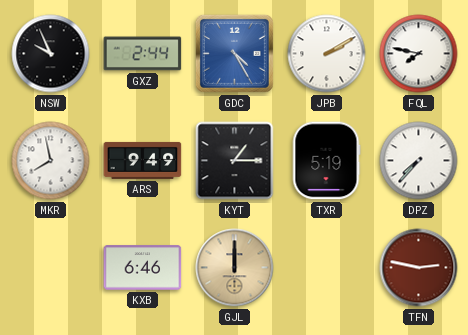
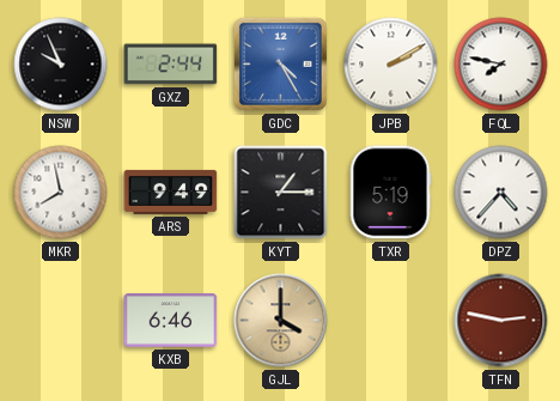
DPZ: 7:37 -> 4:37
GJL: 12:00 -> 4:00
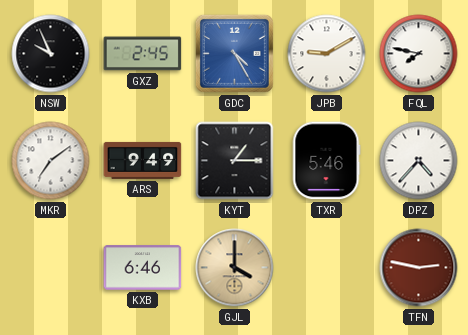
GXZ: 2:44 -> 2:45
JPB: 2:10 -> 9:10
MKR: 7:58 -> 7:09
TXR: 5:19 -> 5:46
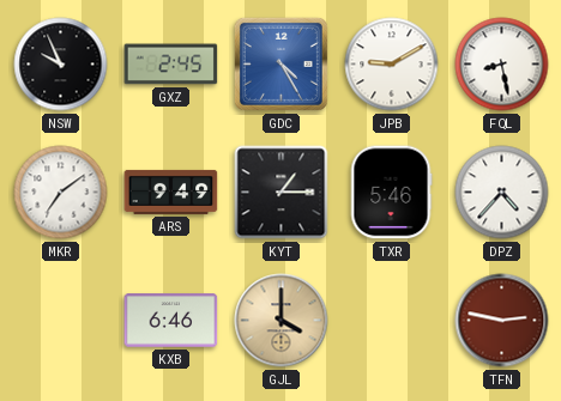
FQL: 7:47 -> 8:28
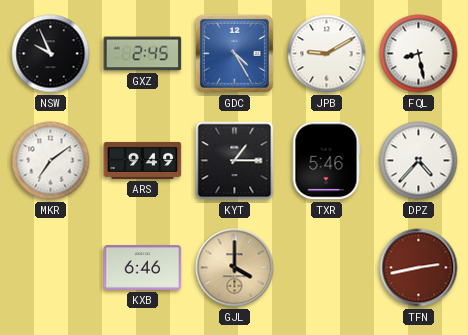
TFN: 2:47 -> 2:43
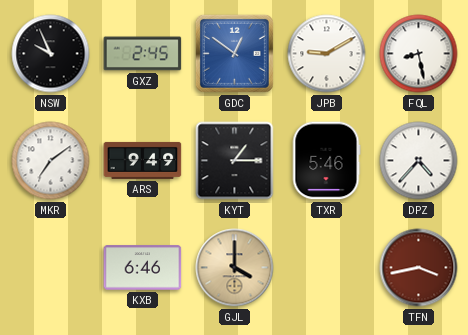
GDC: 4:25 -> 12:51
TFN: 2:43 -> 3:43
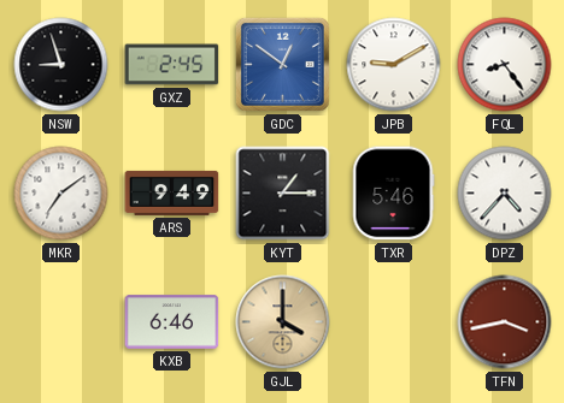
NSW: 9:56 -> 8:57
FQL: 8:28 -> 8:24
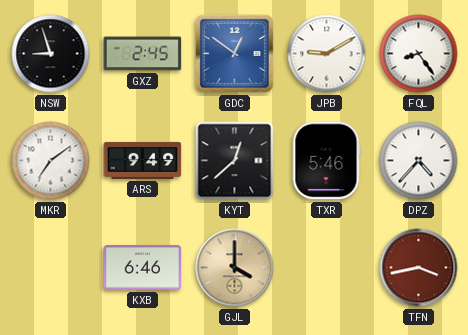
KYT: 1:15 -> 12:38
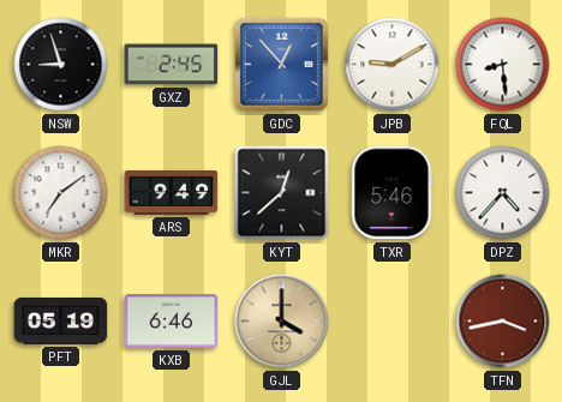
GDC: 12:51 -> 12:53
FQL: 8:24 -> 8:29
PFT: none -> 05:19
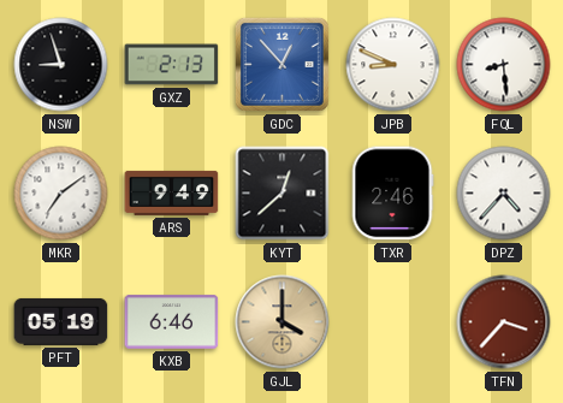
GXZ: 2:45 -> 2:13
JPB: 9:10 -> 8:49
TXR: 5:46 -> 2:46
TFN: 3:43 -> 3:37
